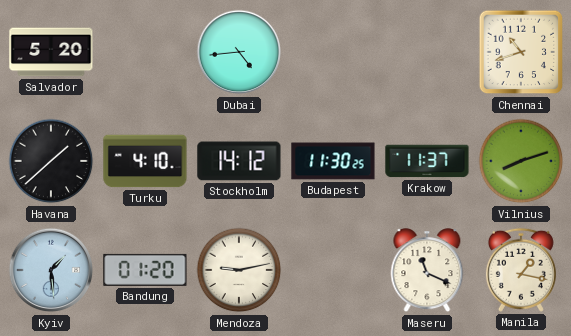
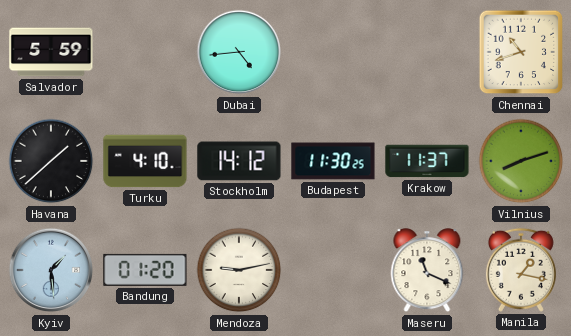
Salvador: 5:20 -> 5:59
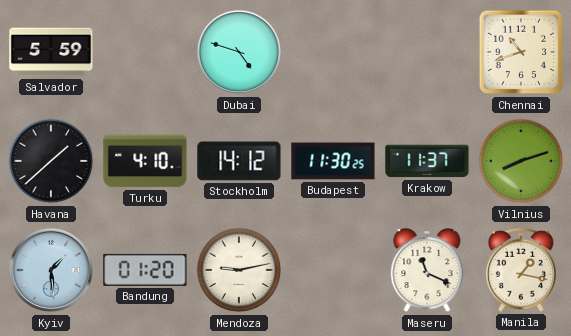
Dubai: 4:44 -> 4:48
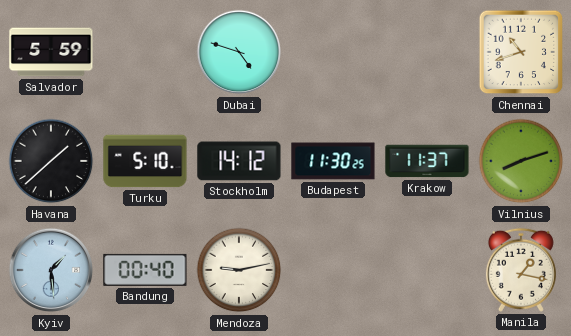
Turku: 4:10 -> 5:10
Bandung: 01:20 -> 00:40
Maseru: 11:19 -> none
